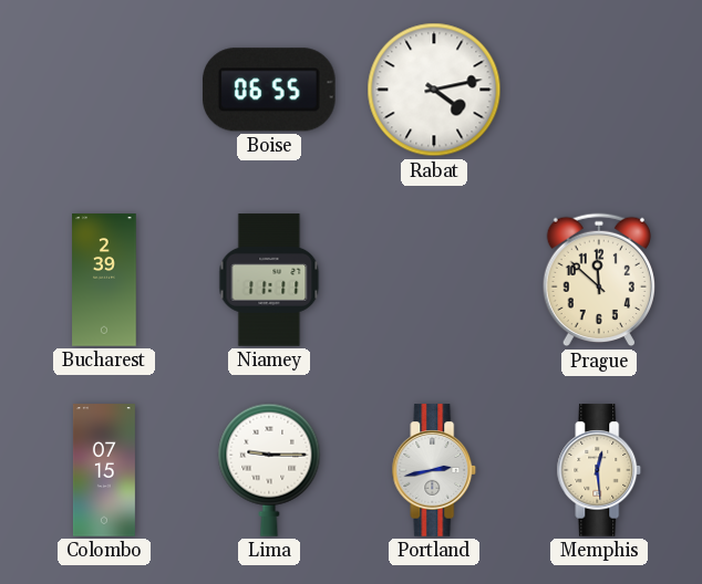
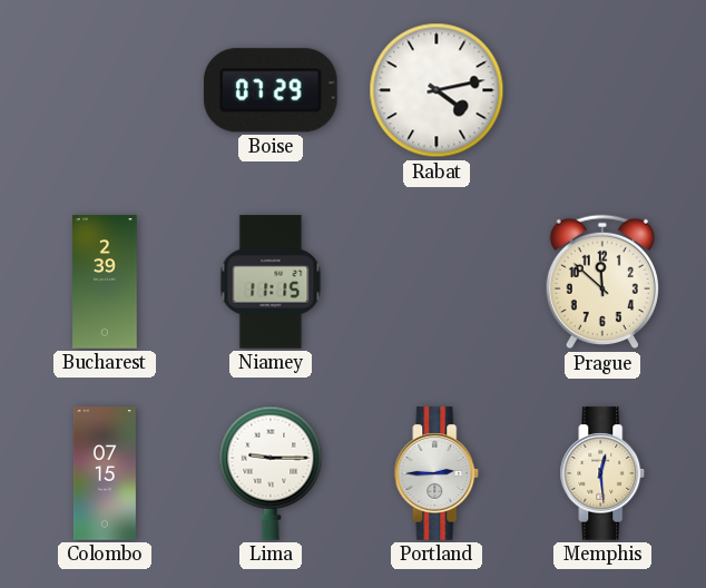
Boise: 06:55 -> 07:29
Niamey: 11:11 -> 11:15
Portland: 2:43 -> 2:45
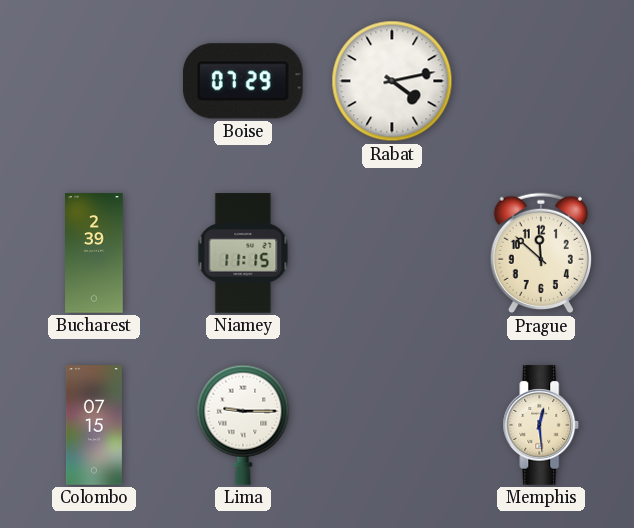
Portland: 2:45 -> none
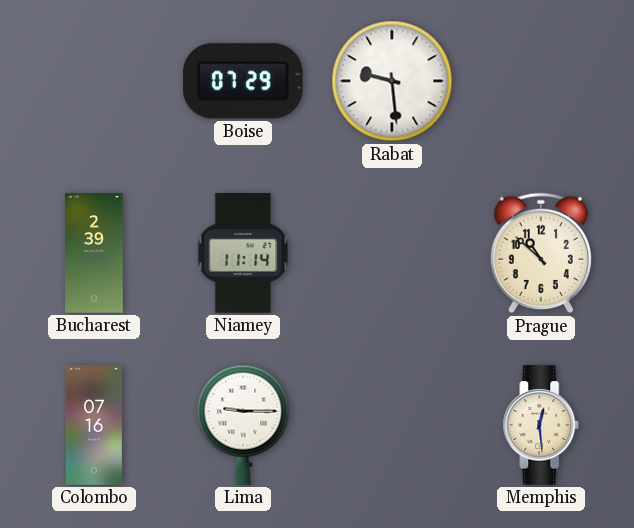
Rabat: 4:13 -> 9:29
Niamey: 11:15 -> 11:14
Prague: 11:52 -> 10:52
Colombo: 07:15 -> 07:16
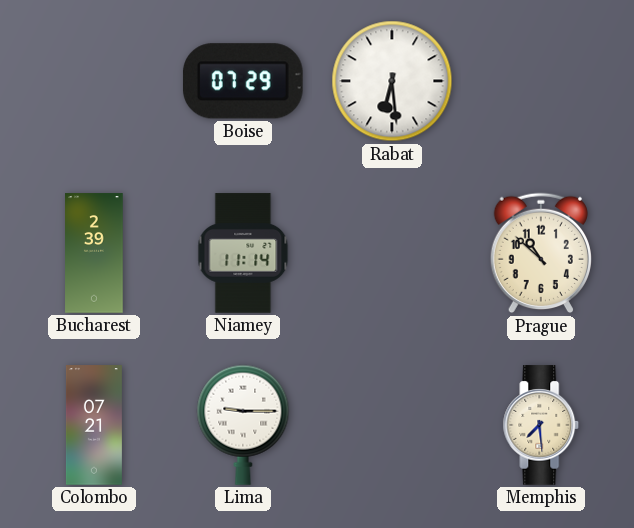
Rabat: 9:29 -> 6:29
Colombo: 07:16 -> 07:21
Memphis: 12:29 -> 7:29
